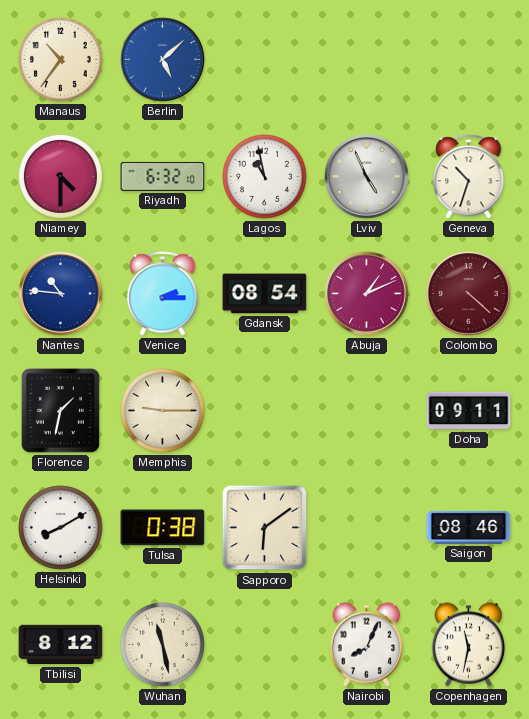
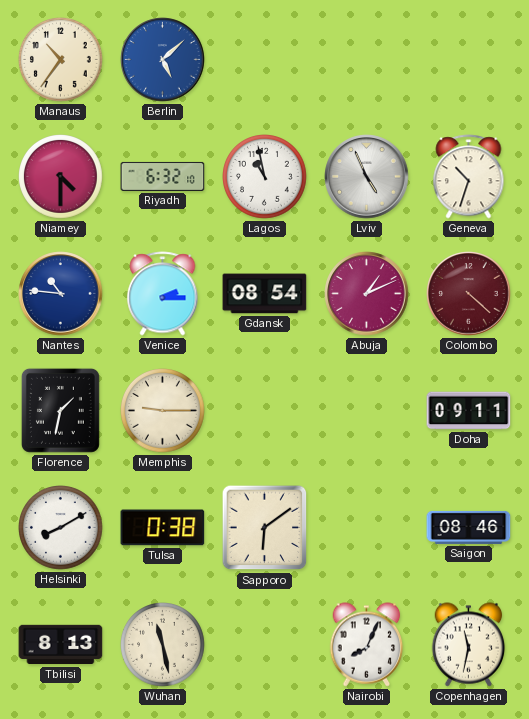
Tbilisi: 8:12 -> 8:13
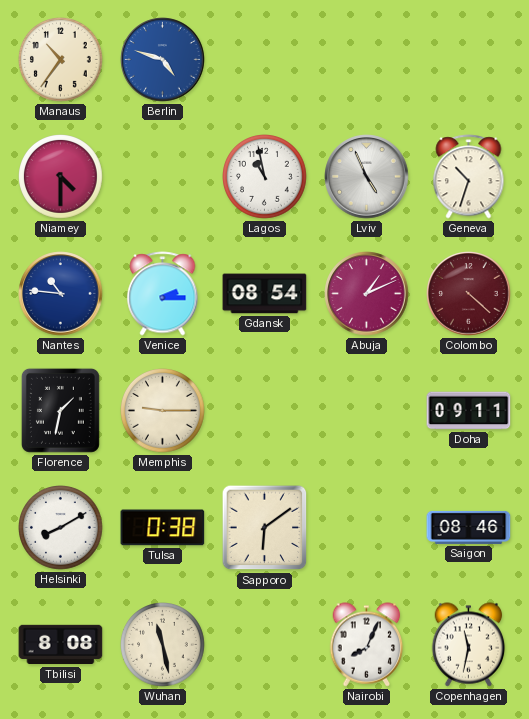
Berlin: 5:08 -> 4:48
Riyadh: 6:32 -> none
Tbilisi: 8:13 -> 8:08
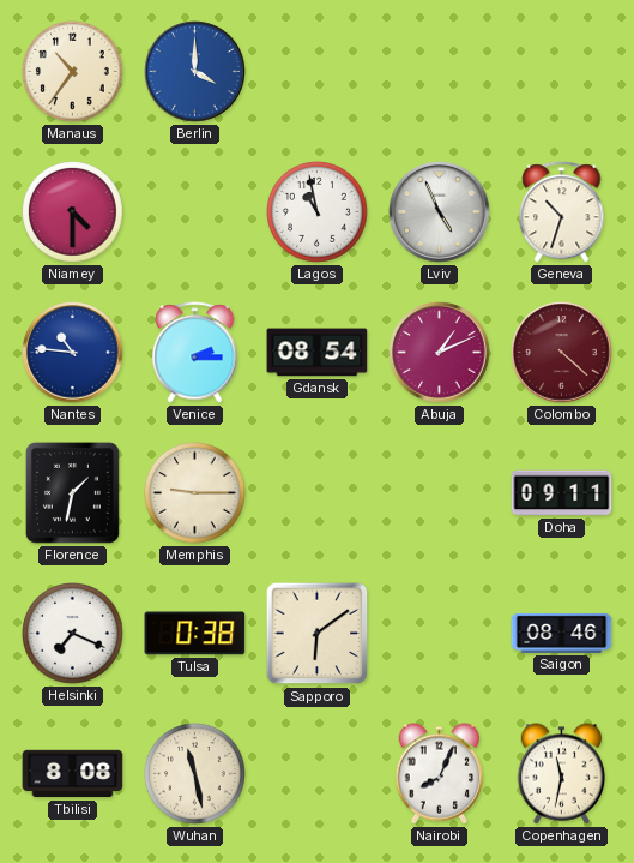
Berlin: 4:48 -> 4:00
Helsinki: 8:10 -> 7:19
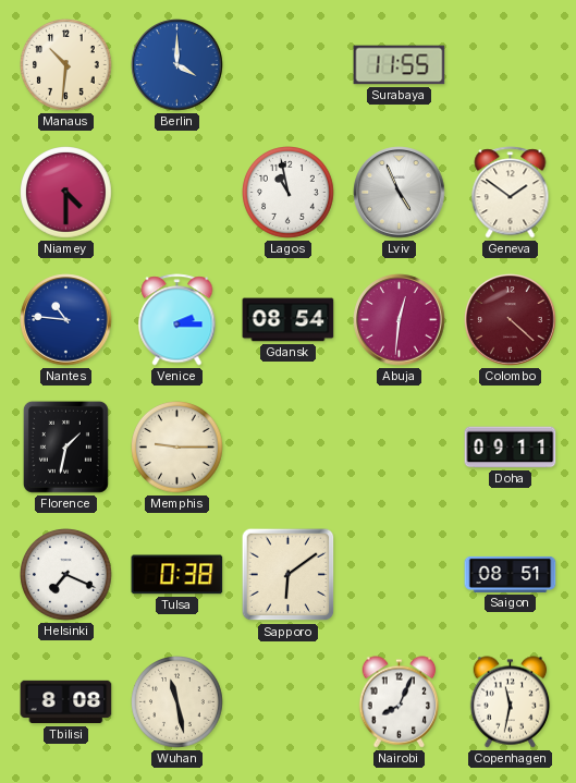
Manaus: 10:36 -> 10:31
Surabaya: none -> 11:55
Geneva: 10:33 -> 1:51
Abuja: 1:11 -> 12:31
Saigon: 08:46 -> 08:51
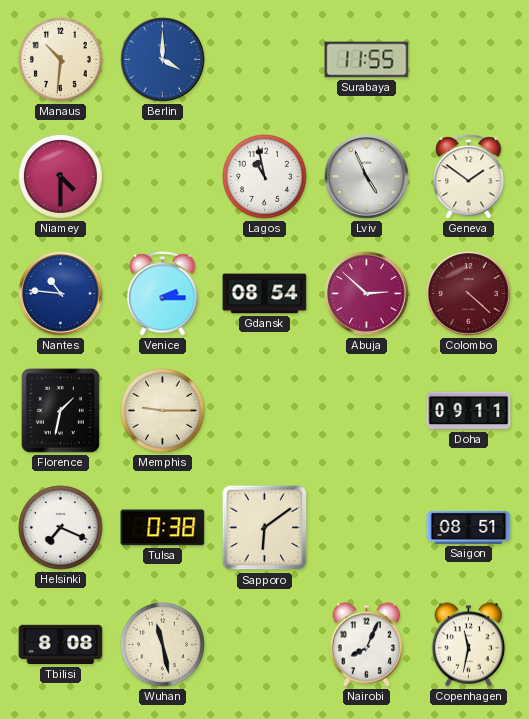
Abuja: 12:31 -> 2:52
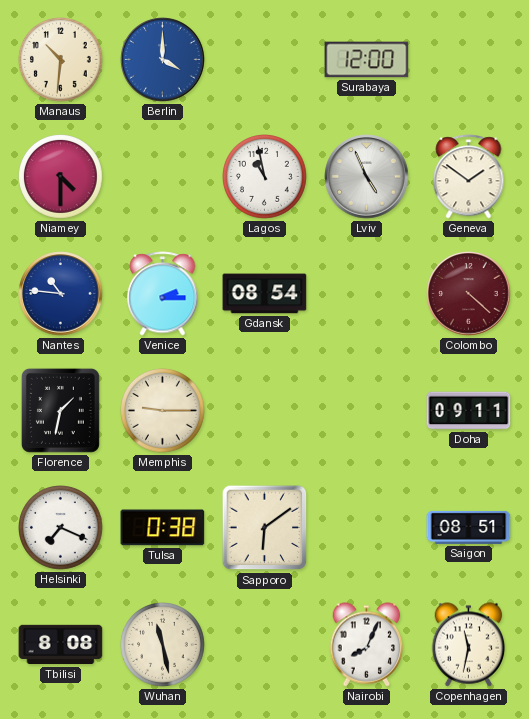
Surabaya: 11:55 -> 12:00
Abuja: 2:52 -> none
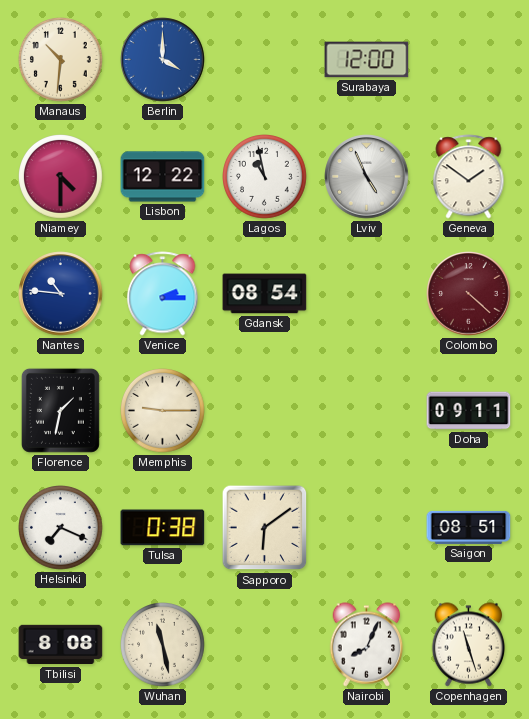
Lisbon: none -> 12:22
Copenhagen: 11:32 -> 11:27
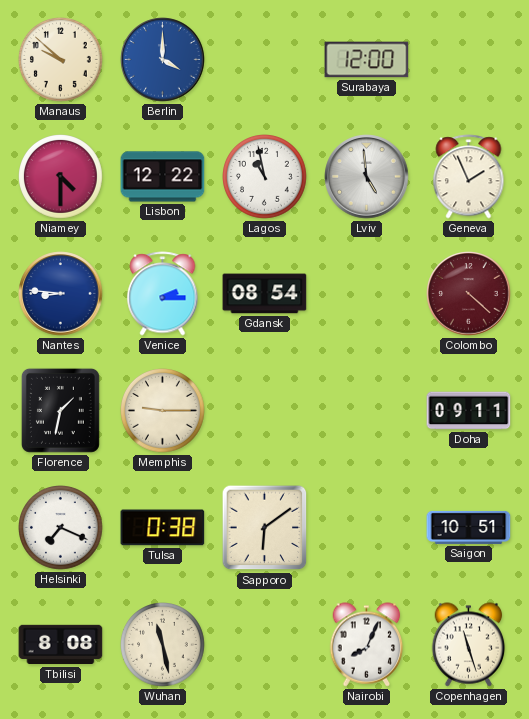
Manaus: 10:31 -> 9:52
Lviv: 4:56 -> 4:59
Geneva: 1:51 -> 1:56
Nantes: 10:46 -> 8:46
Saigon: 08:51 -> 10:51
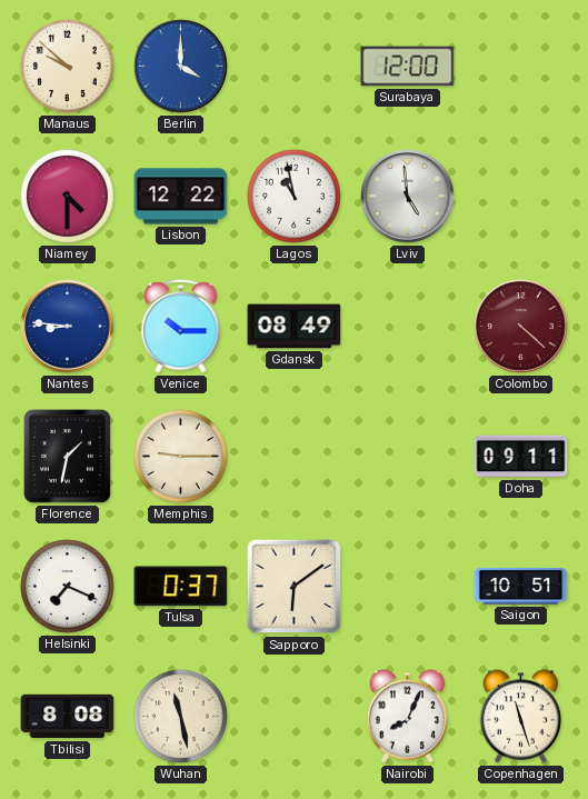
Geneva: 1:56 -> none
Venice: 2:15 -> 10:15
Gdansk: 08:54 -> 08:49
Tulsa: 0:38 -> 0:37
